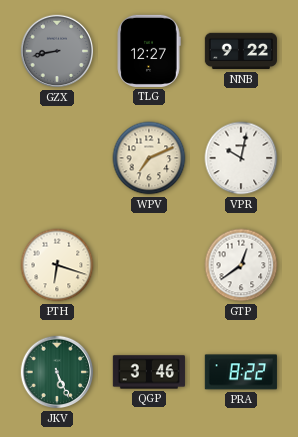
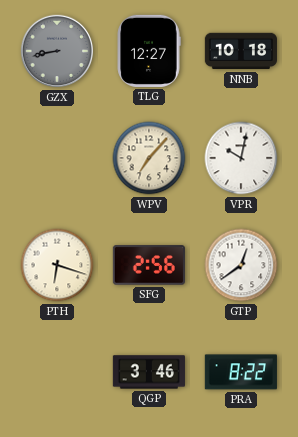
NNB: 9:22 -> 10:18
WPV: 7:11 -> 7:07
SFG: none -> 2:56
JKV: 5:26 -> none
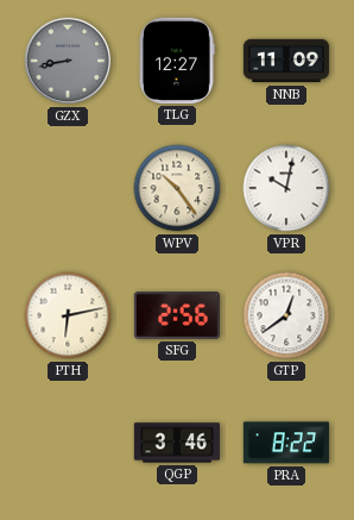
NNB: 10:18 -> 11:09
WPV: 7:07 -> 10:24
PTH: 6:18 -> 6:13
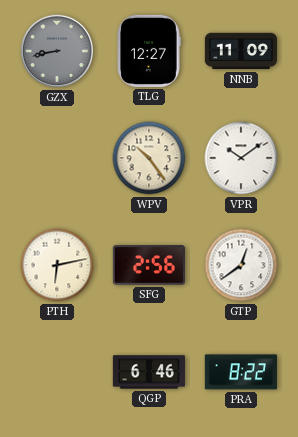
VPR: 10:02 -> 10:09
QGP: 3:46 -> 6:46
